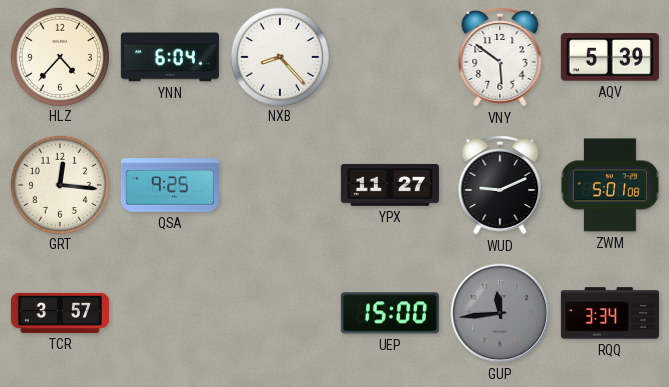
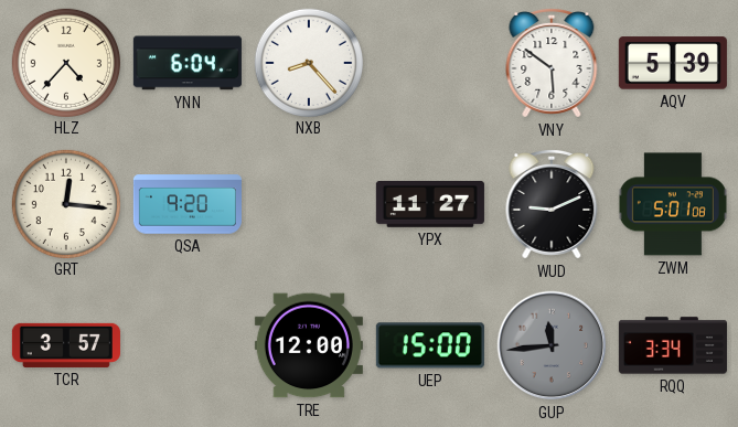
QSA: 9:25 -> 9:20
TRE: none -> 12:00
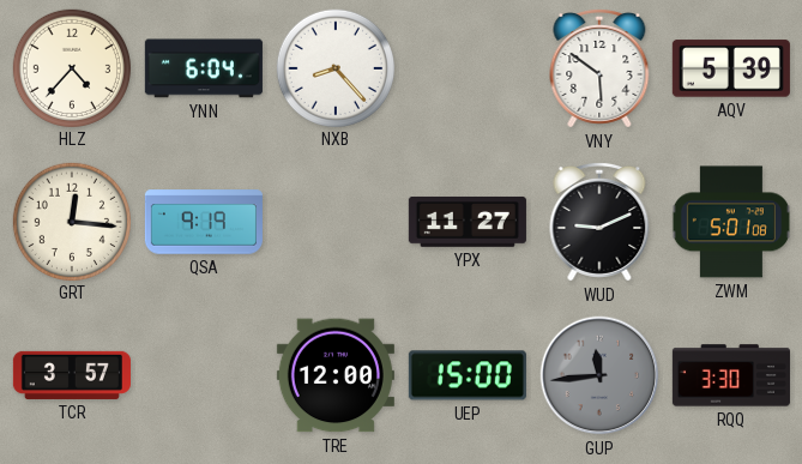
QSA: 9:20 -> 9:19
RQQ: 3:34 -> 3:30
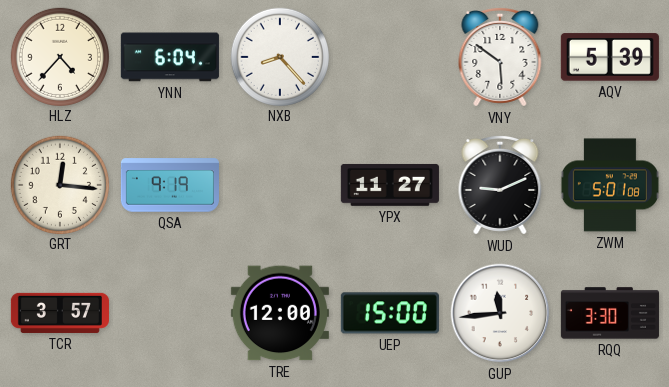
GUP dial: grey -> white
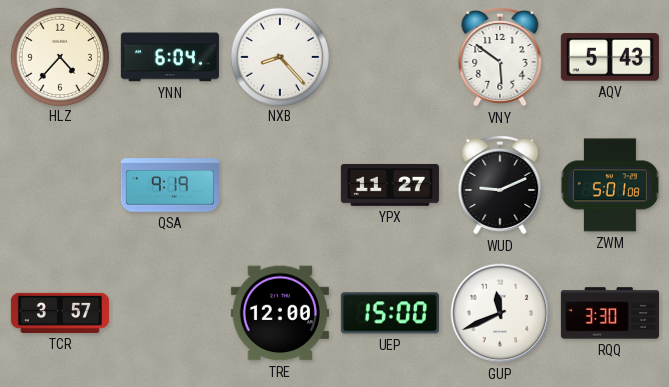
AQV: 5:39 -> 5:43
GRT: 12:16 -> none
GUP: 11:44 -> 11:41
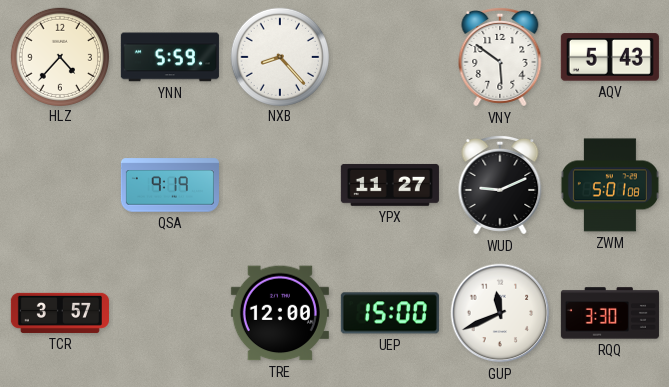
YNN: 6:04 -> 5:59
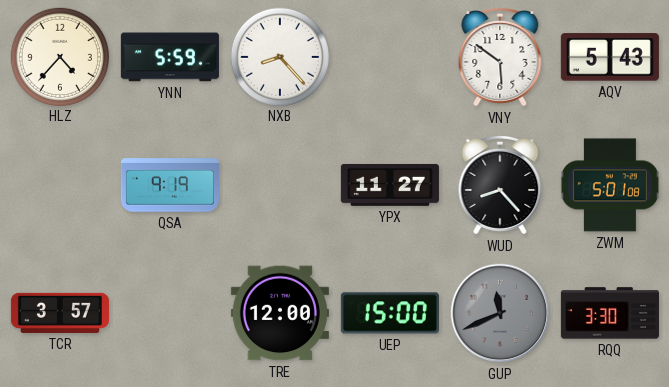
WUD: 9:11 -> 8:23
GUP dial: white -> grey
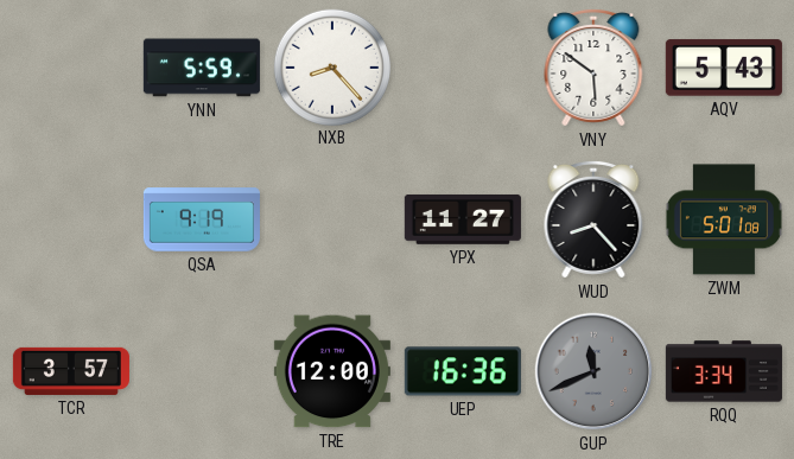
HLZ: 4:37 -> none
UEP: 15:00 -> 16:36
RQQ: 3:30 -> 3:34
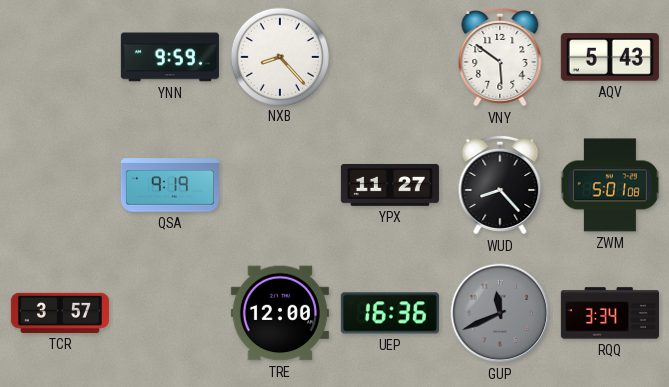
YNN: 5:59 -> 9:59
